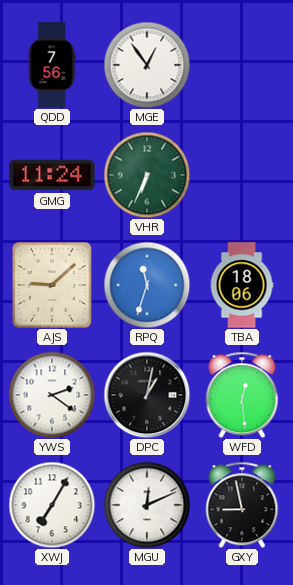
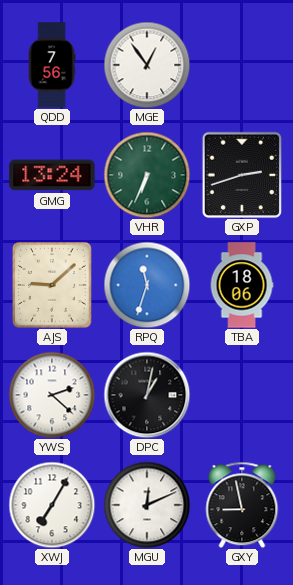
GMG: 11:24 -> 13:24
GXP: none -> 2:42
YWS: 2:21 -> 2:22
WFD: 12:29 -> none
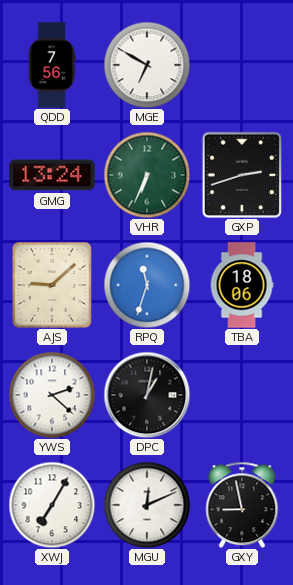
MGE: 12:54 -> 6:50
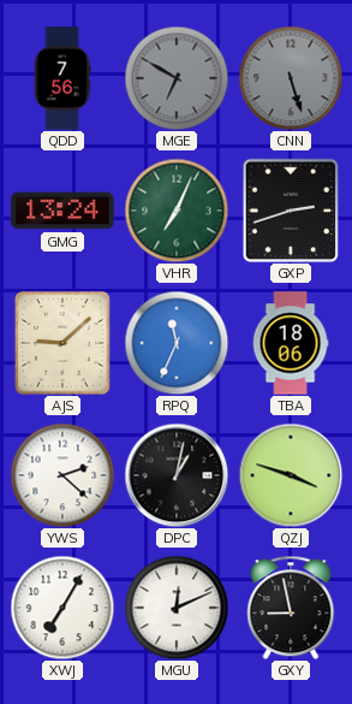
MGE dial: white -> grey
CNN: none -> 5:27
VHR: 6:34 -> 7:04
RPQ: 11:33 -> 11:34
QZJ: none -> 3:48
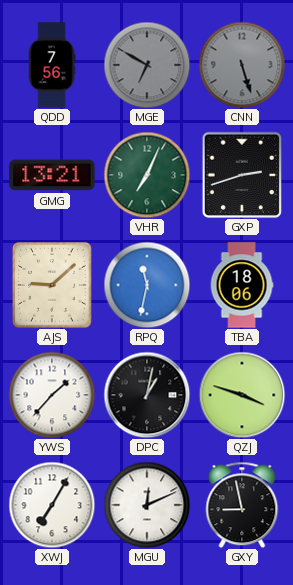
GMG: 13:24 -> 13:21
RPQ: 11:34 -> 11:32
YWS: 2:22 -> 1:37
